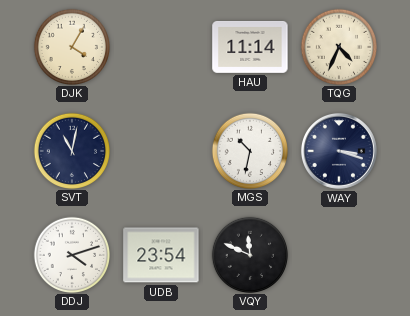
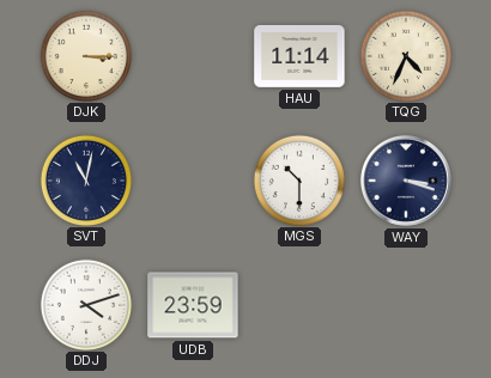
DJK: 4:05 -> 3:15
MGS: 10:32 -> 10:30
UDB: 23:54 -> 23:59
VQY: 11:49 -> none
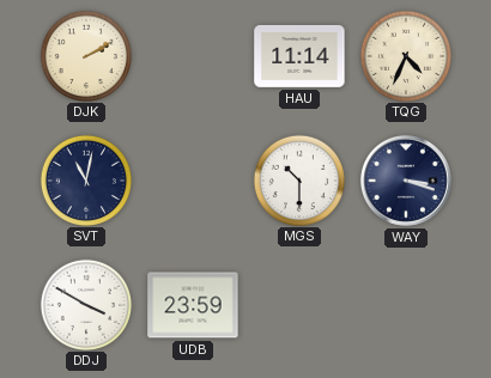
DJK: 3:15 -> 2:10
DDJ: 4:12 -> 3:50
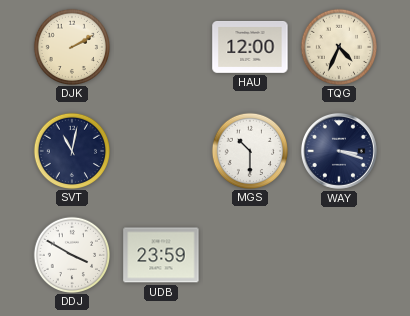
HAU: 11:14 -> 12:00
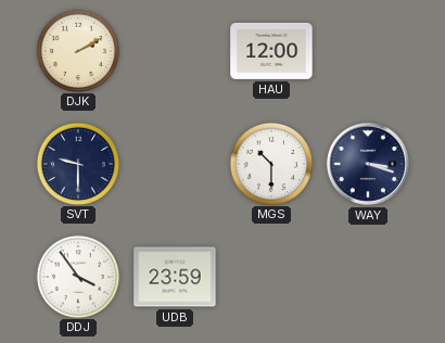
TQG: 4:34 -> none
SVT: 11:02 -> 9:30
DDJ: 3:50 -> 3:54
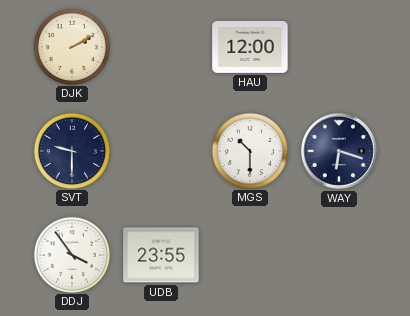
WAY: 3:18 -> 6:18
UDB: 23:59 -> 23:55
